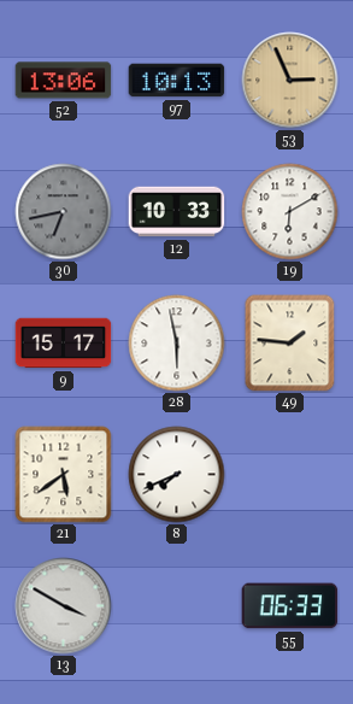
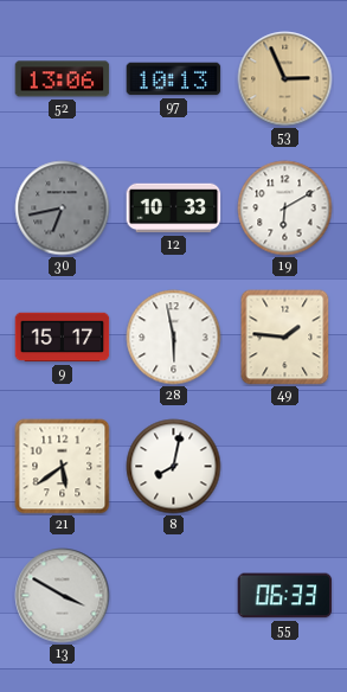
8: 7:41 -> 8:02
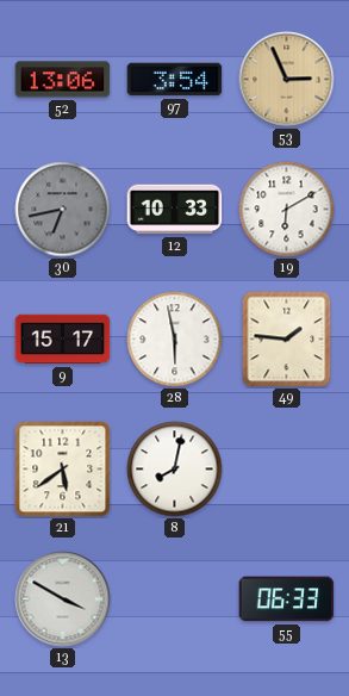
97: 10:13 -> 3:54
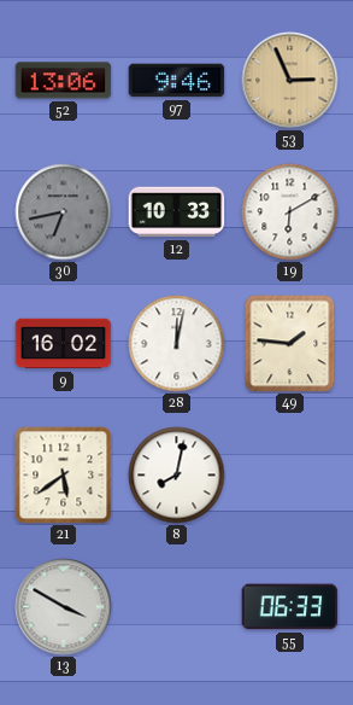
97: 3:54 -> 9:46
9: 15:17 -> 16:02
28: 5:58 -> 12:02
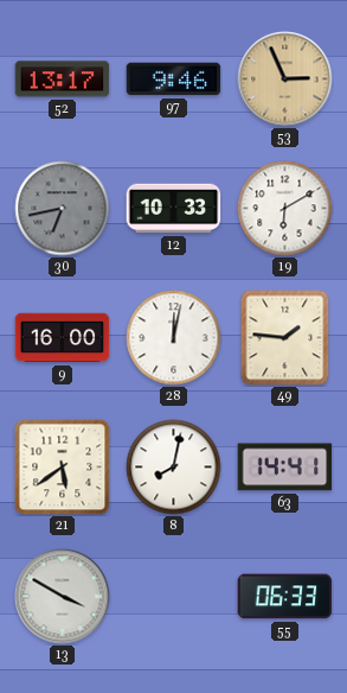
52: 13:06 -> 13:17
9: 16:02 -> 16:00
63: none -> 14:41
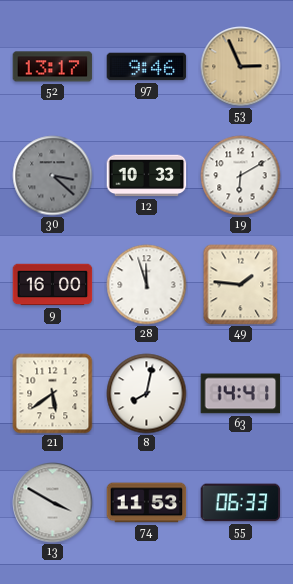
30: 6:43 -> 3:22
28: 12:02 -> 11:57
74: none -> 11:53
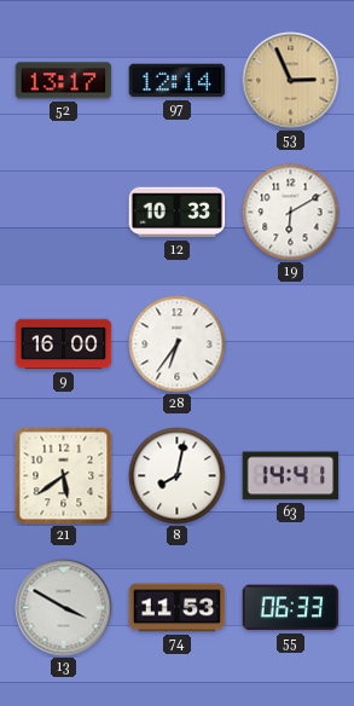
97: 9:46 -> 12:14
30: 3:22 -> none
28: 11:57 -> 6:36
49: 1:46 -> none
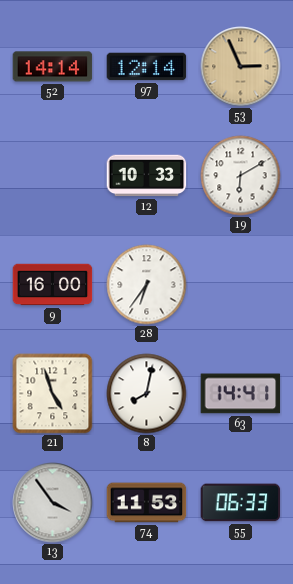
52: 13:17 -> 14:14
21: 5:39 -> 4:57
13: 3:50 -> 3:54
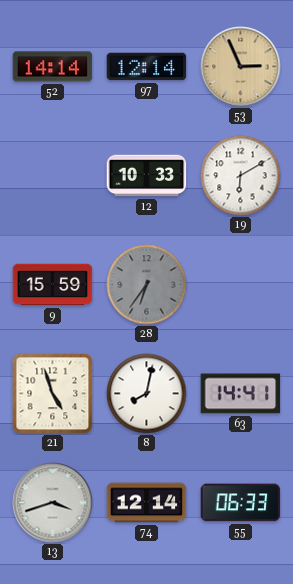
9: 16:00 -> 15:59
28 dial: white -> grey
13: 3:54 -> 3:42
74: 11:53 -> 12:14
